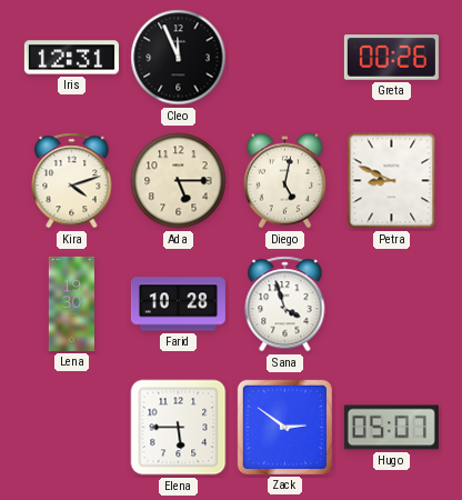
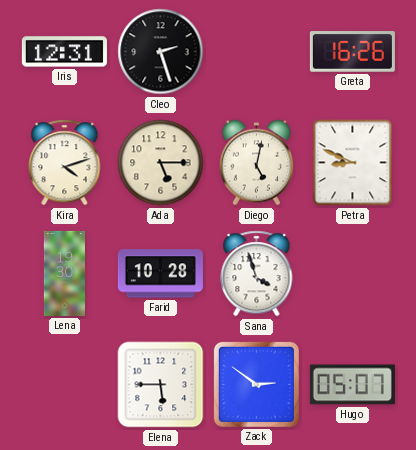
Cleo: 11:56 -> 2:27
Greta: 00:26 -> 16:26
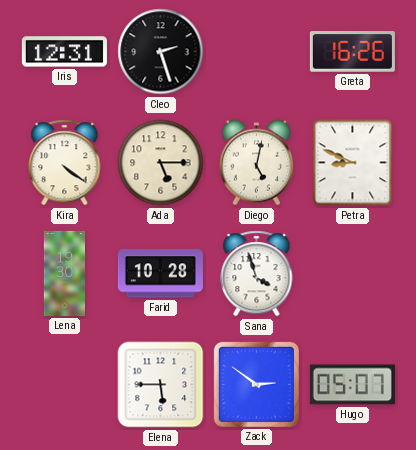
Kira: 4:12 -> 4:21
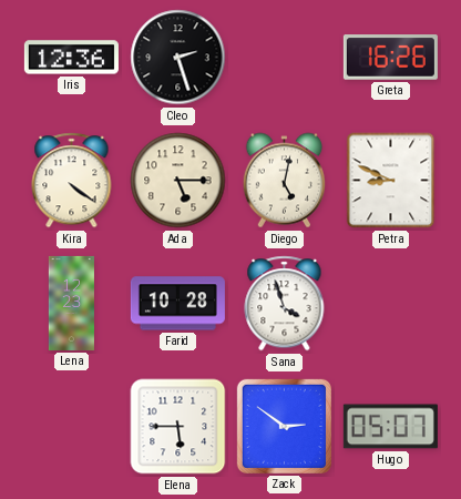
Iris: 12:31 -> 12:36
Lena: 19:30 -> 12:23
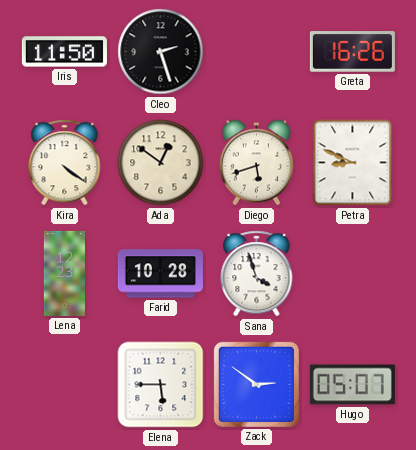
Iris: 12:36 -> 11:50
Ada: 5:15 -> 12:51
Diego: 5:02 -> 5:42
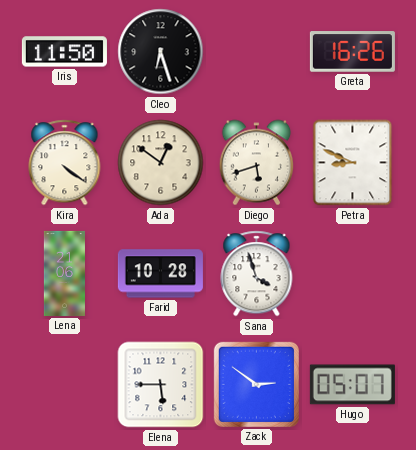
Cleo: 2:27 -> 6:27
Lena: 12:23 -> 21:06
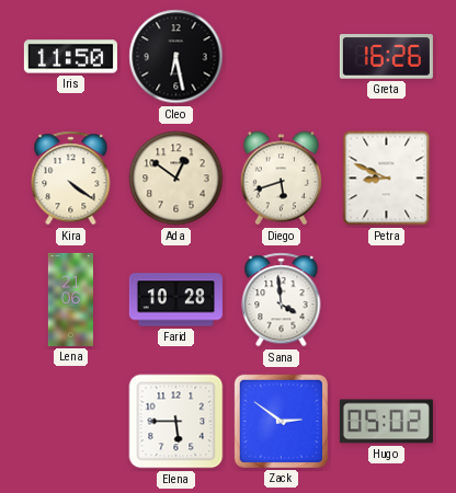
Cleo: 6:27 -> 6:28
Sana: 3:57 -> 3:59
Hugo: 05:07 -> 05:02
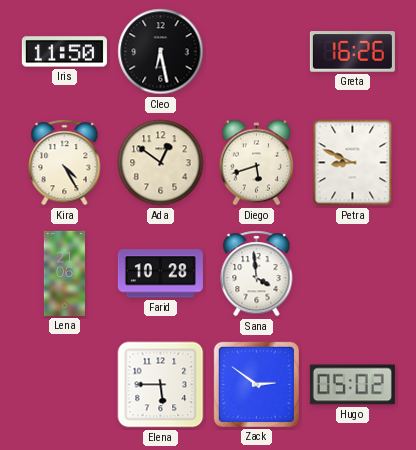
Kira: 4:21 -> 4:25
